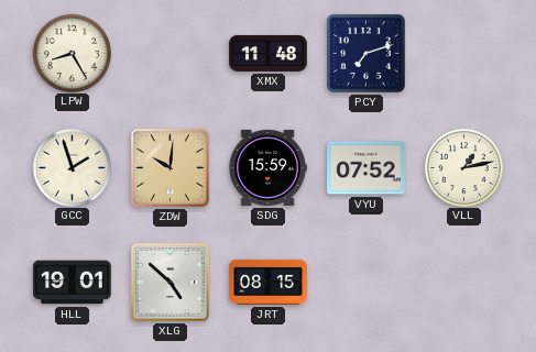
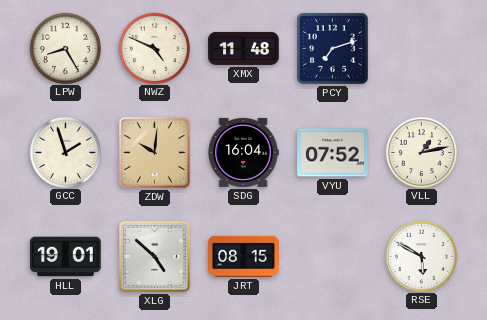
NWZ: none -> 4:49
SDG: 15:59 -> 16:04
RSE: none -> 5:50
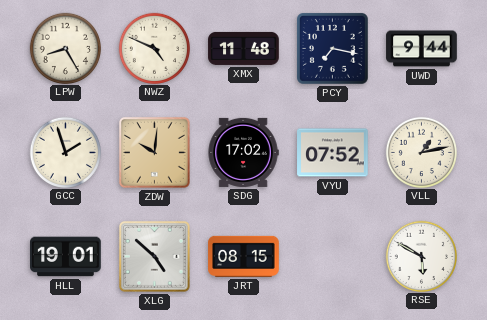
PCY: 7:12 -> 7:17
UWD: none -> 9:44
SDG: 16:04 -> 17:02
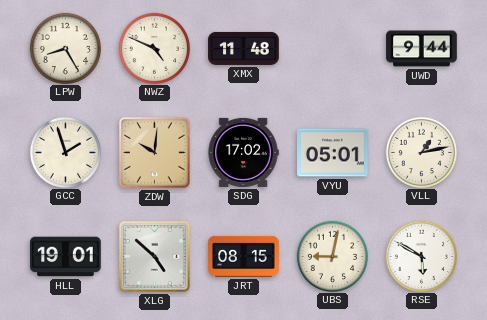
PCY: 7:17 -> none
VYU: 07:52 -> 05:01
UBS: none -> 9:02
